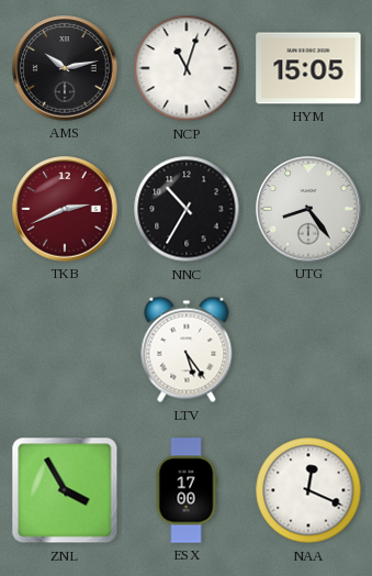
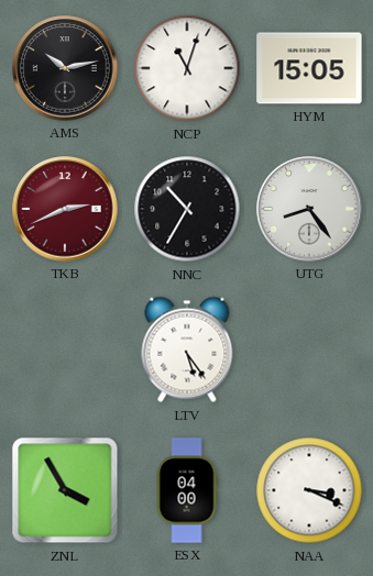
ESX: 17:00 -> 04:00
NAA: 12:19 -> 3:19
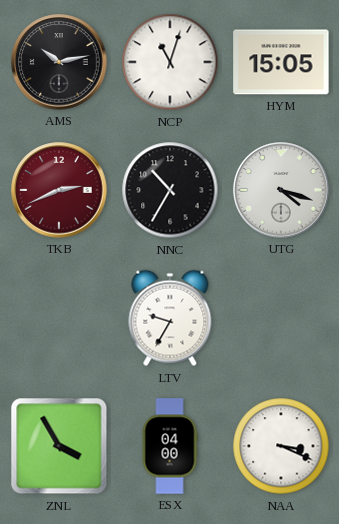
UTG: 8:24 -> 4:18
LTV: 5:24 -> 9:35
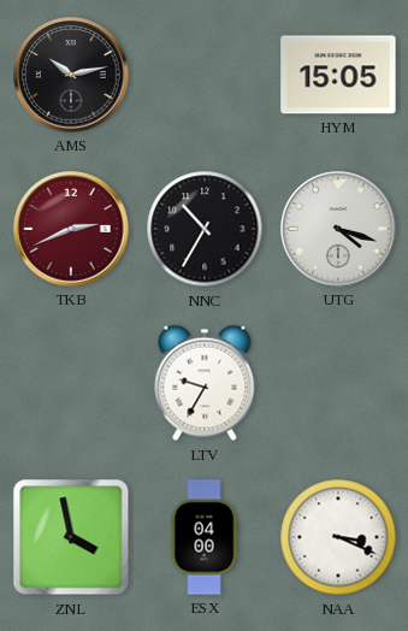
NCP: 11:03 -> none
ZNL: 3:55 -> 3:58
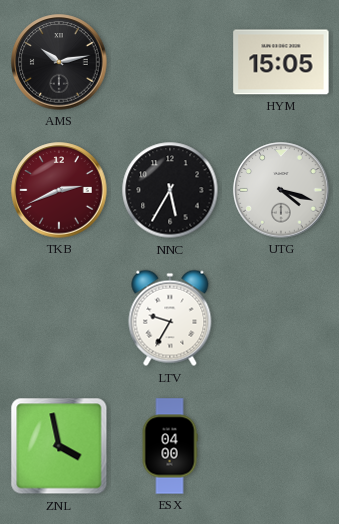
NNC: 10:35 -> 5:35
NAA: 3:19 -> none
